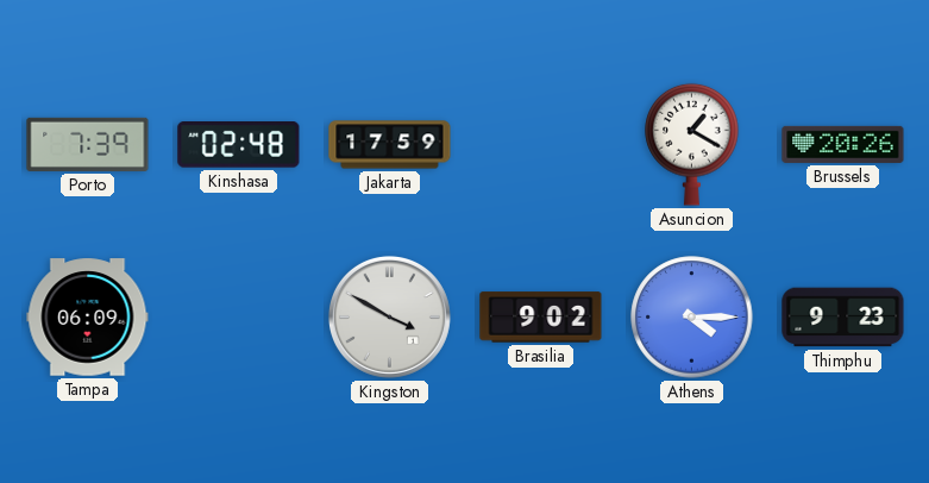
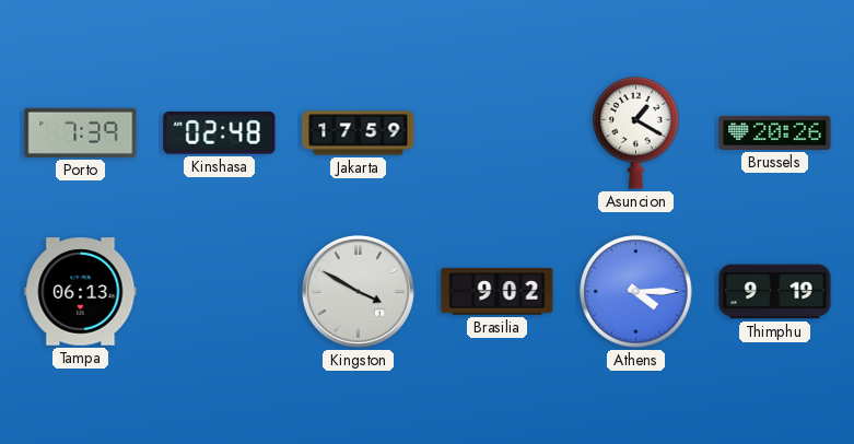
Tampa: 06:09 -> 06:13
Thimphu: 9:23 -> 9:19
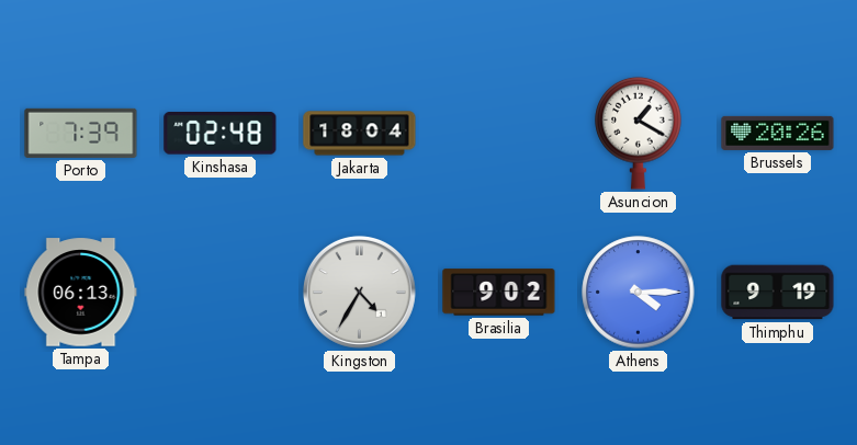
Jakarta: 17:59 -> 18:04
Kingston: 3:50 -> 4:35
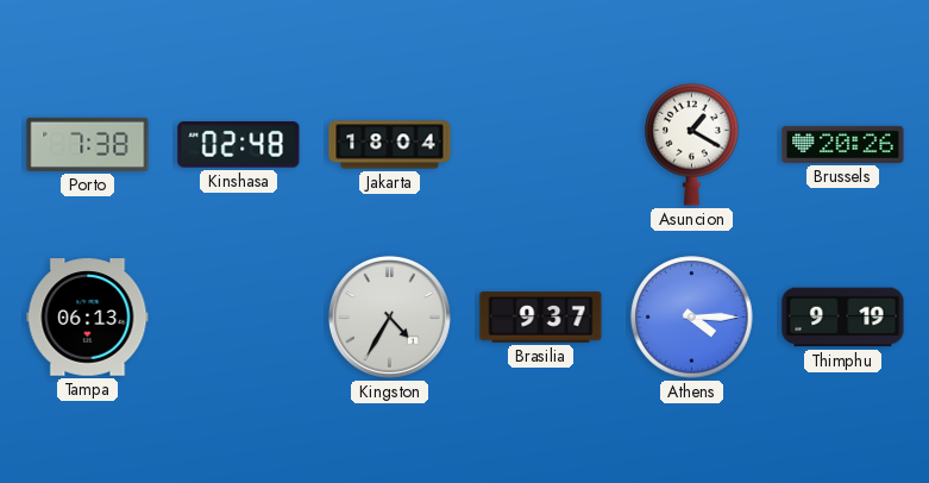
Porto: 7:39 -> 7:38
Brasilia: 9:02 -> 9:37
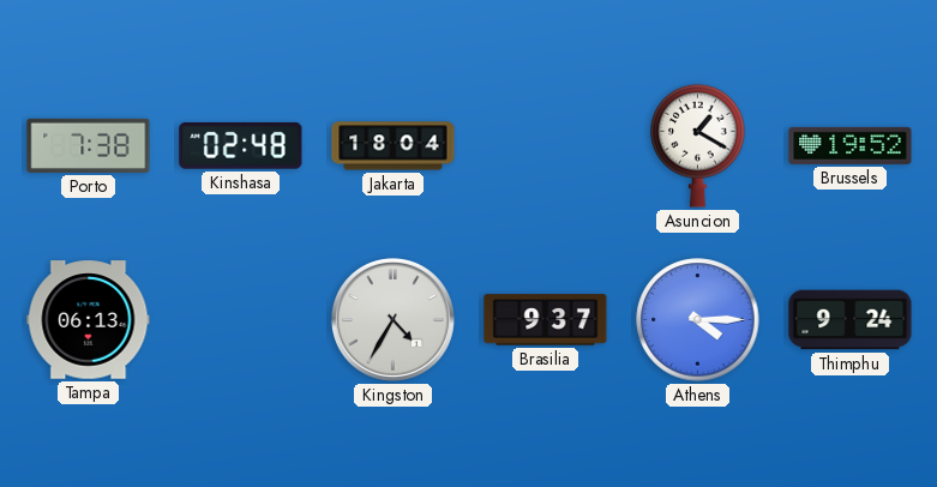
Brussels: 20:26 -> 19:52
Thimphu: 9:19 -> 9:24
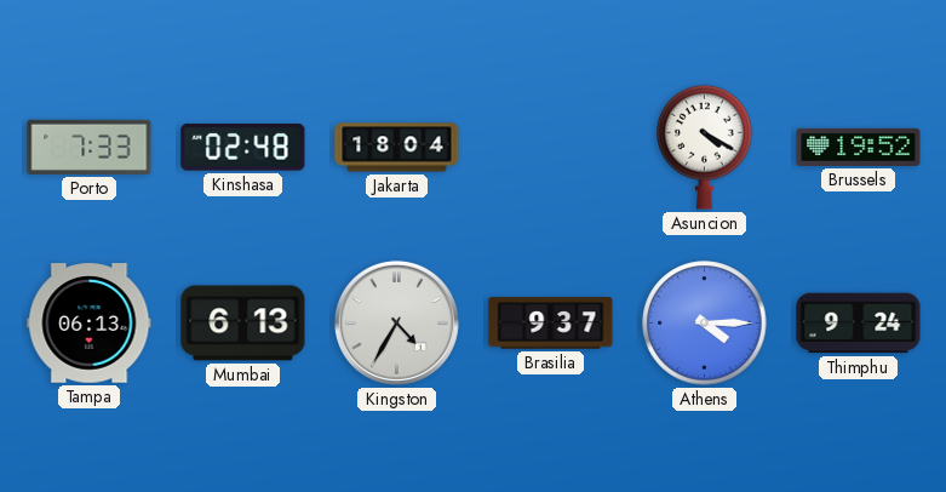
Porto: 7:38 -> 7:33
Asuncion: 1:20 -> 4:20
Mumbai: none -> 6:13
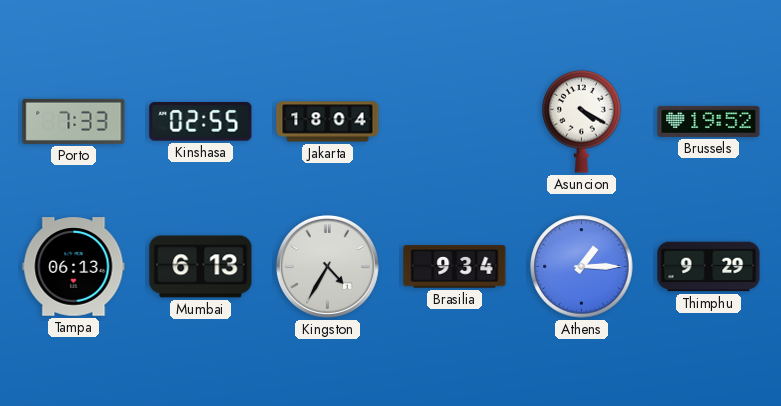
Kinshasa: 02:48 -> 02:55
Brasilia: 9:37 -> 9:34
Athens: 4:15 -> 1:15
Thimphu: 9:24 -> 9:29
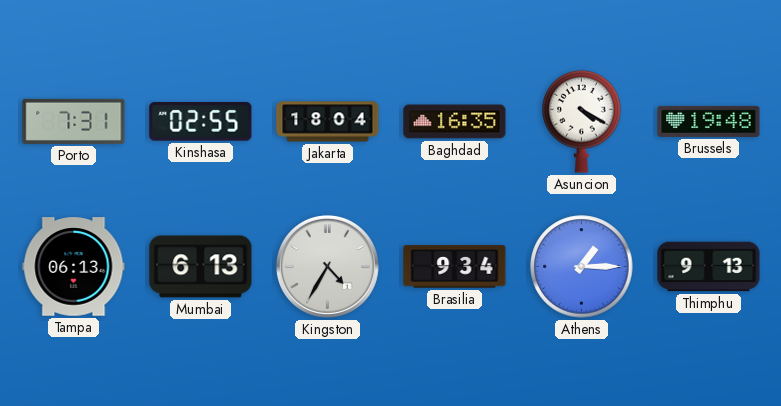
Porto: 7:33 -> 7:31
Baghdad: none -> 16:35
Brussels: 19:52 -> 19:48
Thimphu: 9:29 -> 9:13
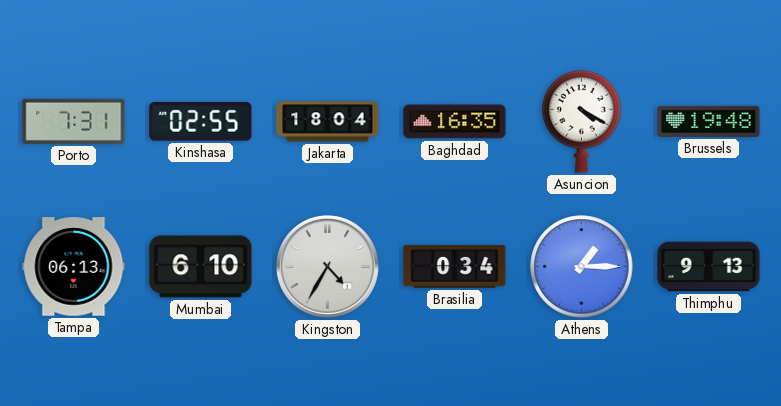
Mumbai: 6:13 -> 6:10
Brasilia: 9:34 -> 0:34
